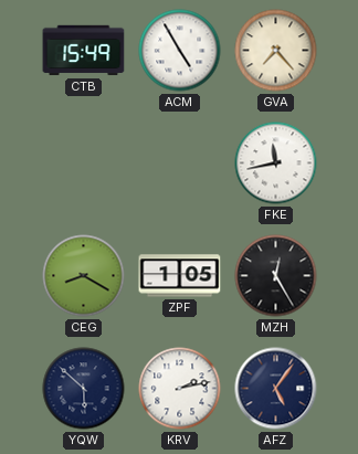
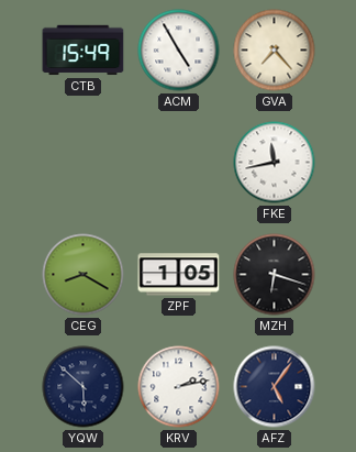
MZH: 12:25 -> 6:18
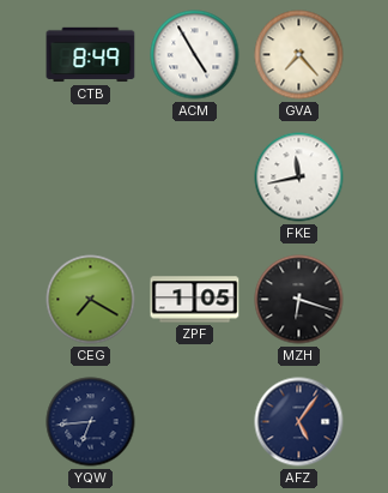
CTB: 15:49 -> 8:49
CEG: 8:20 -> 7:20
YQW: 5:52 -> 6:44
KRV: 2:13 -> none
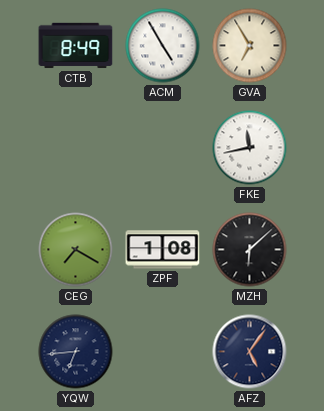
GVA: 7:23 -> 6:55
ZPF: 1:05 -> 1:08
MZH: 6:18 -> 6:08
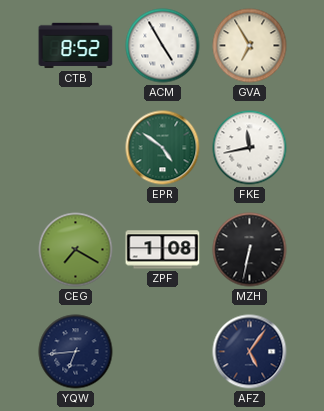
CTB: 8:49 -> 8:52
EPR: none -> 4:51
MZH: 6:08 -> 6:32
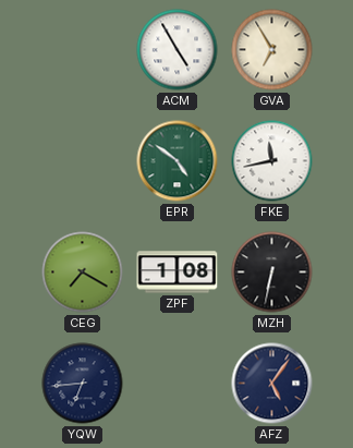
CTB: 8:52 -> none
